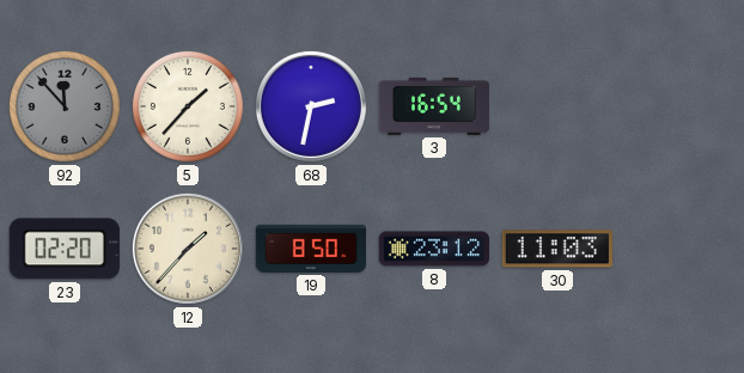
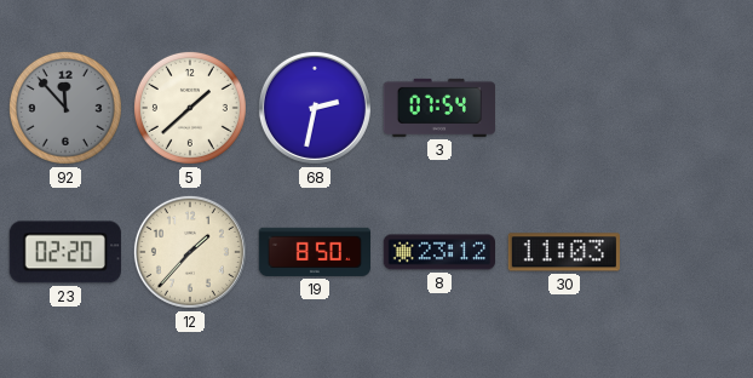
5: 1:37 -> 1:38
3: 16:54 -> 07:54
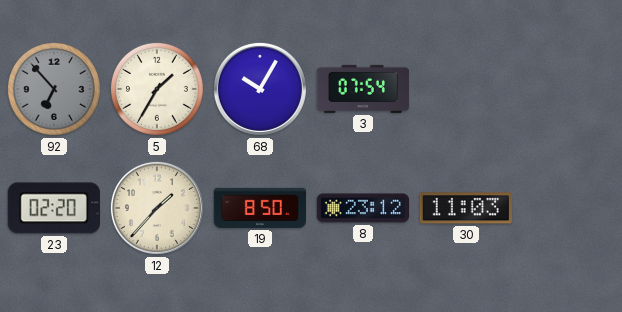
92: 11:53 -> 6:53
5: 1:38 -> 1:35
68: 2:32 -> 10:05
